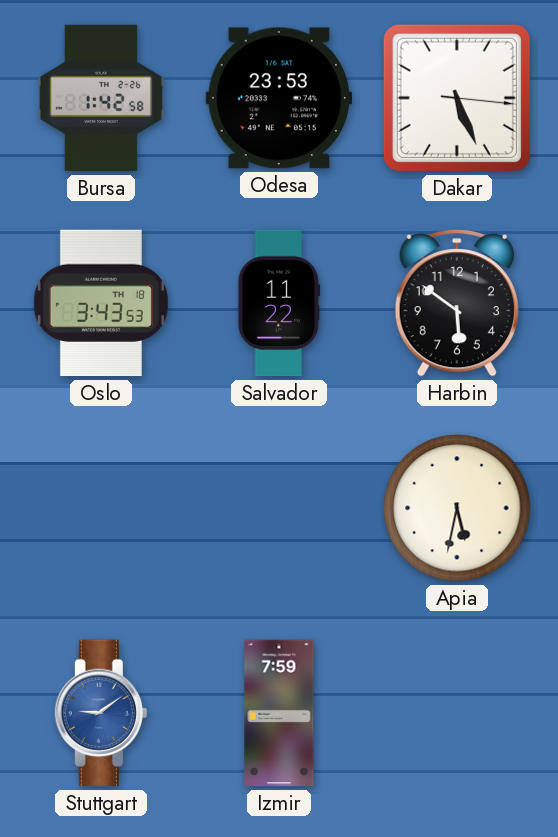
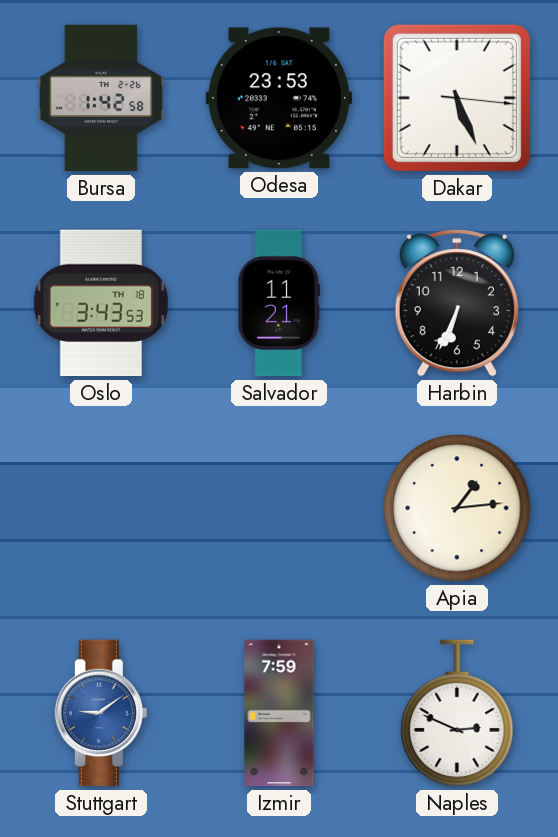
Salvador: 11:22 -> 11:21
Harbin: 5:51 -> 6:34
Apia: 5:32 -> 1:14
Naples: none -> 2:49
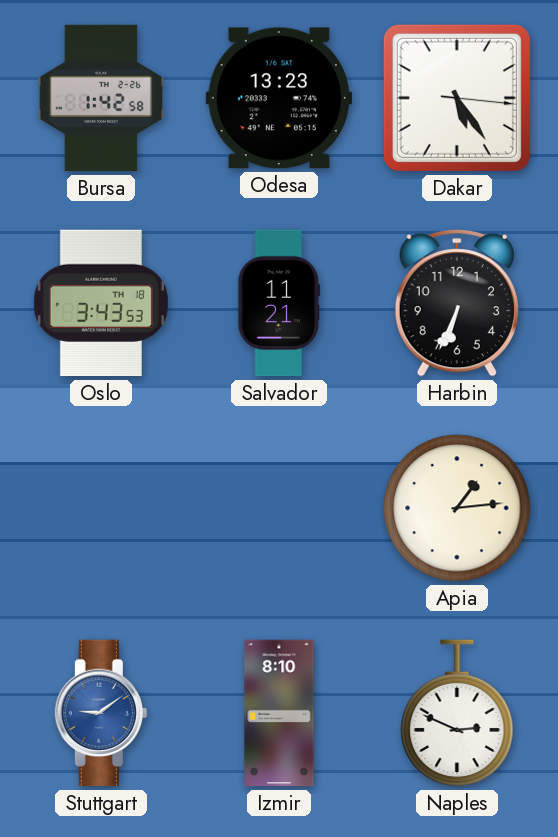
Odesa: 23:53 -> 13:23
Dakar: 5:26 -> 5:24
Izmir: 7:59 -> 8:10
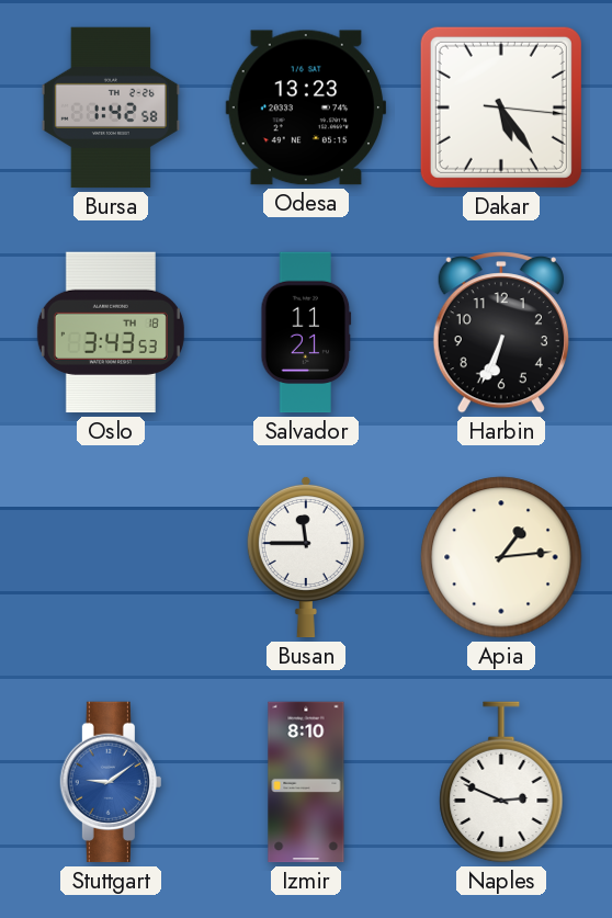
Busan: none -> 11:45
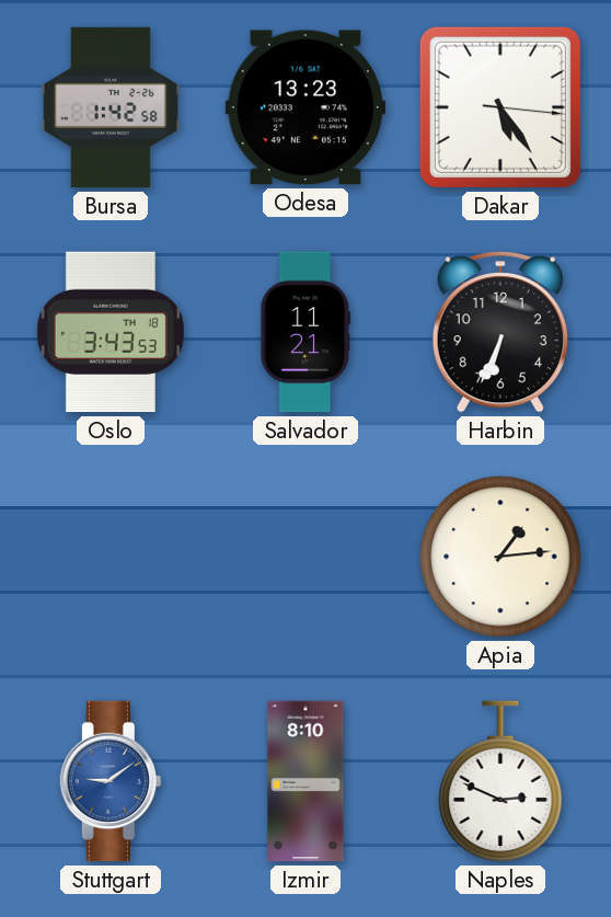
Busan: 11:45 -> none
